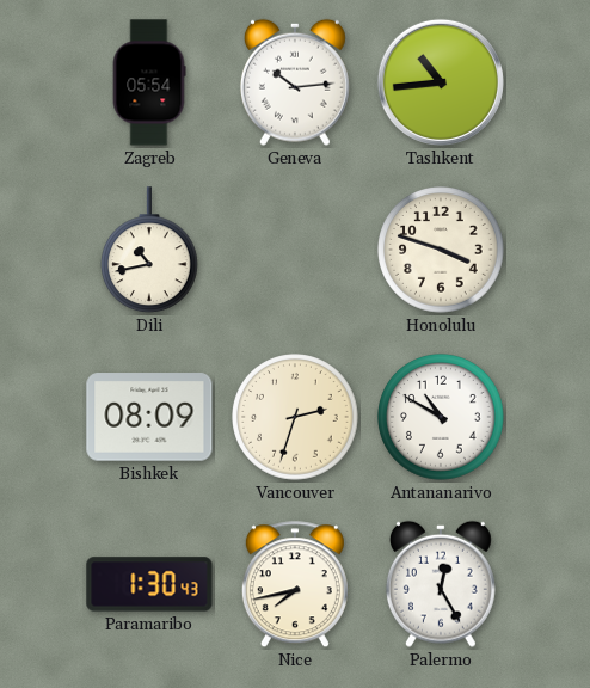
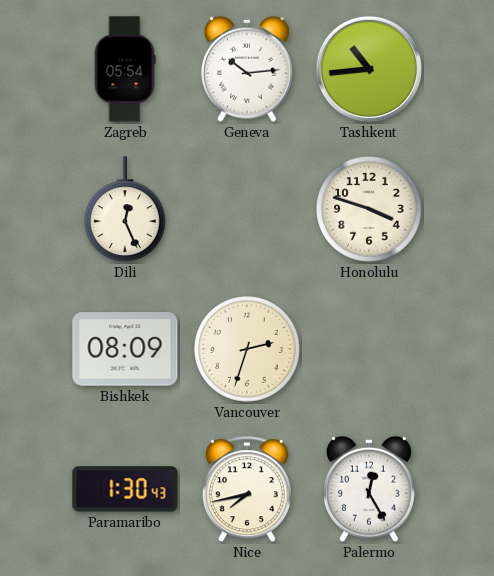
Dili: 10:43 -> 12:26
Antananarivo: 10:50 -> none
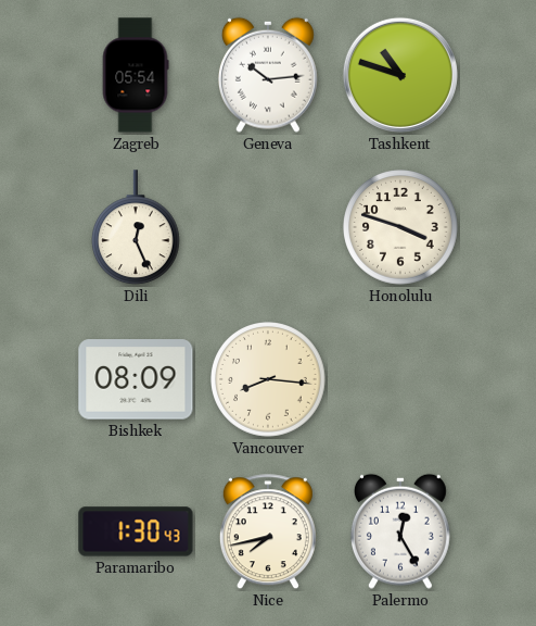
Tashkent: 10:44 -> 10:48
Vancouver: 2:33 -> 8:16
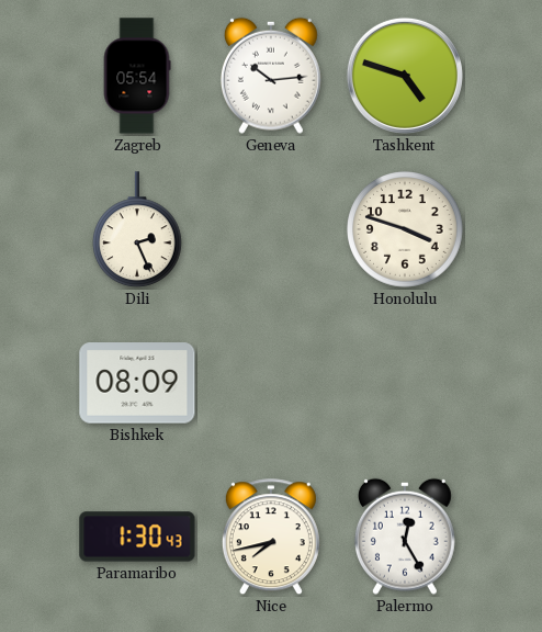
Tashkent: 10:48 -> 4:48
Dili: 12:26 -> 2:26
Vancouver: 8:16 -> none
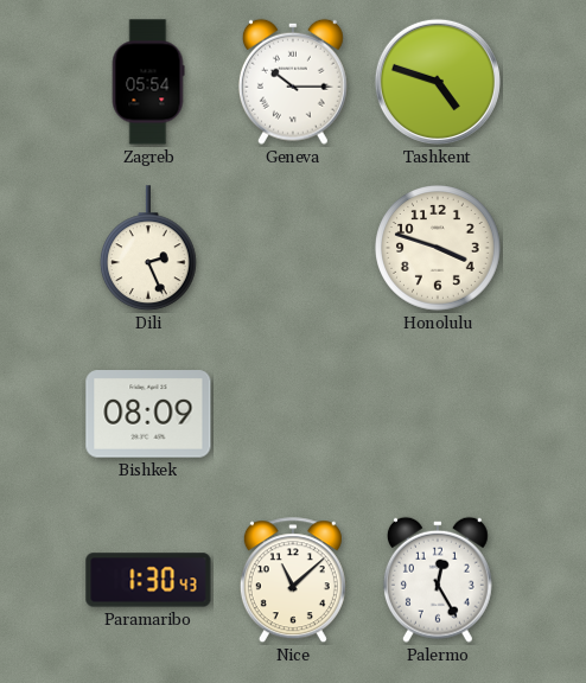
Geneva: 10:14 -> 10:15
Nice: 7:43 -> 11:08
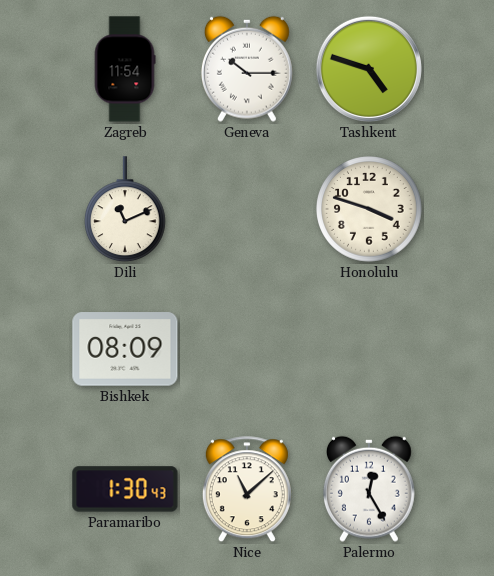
Zagreb: 05:54 -> 11:54
Dili: 2:26 -> 11:11
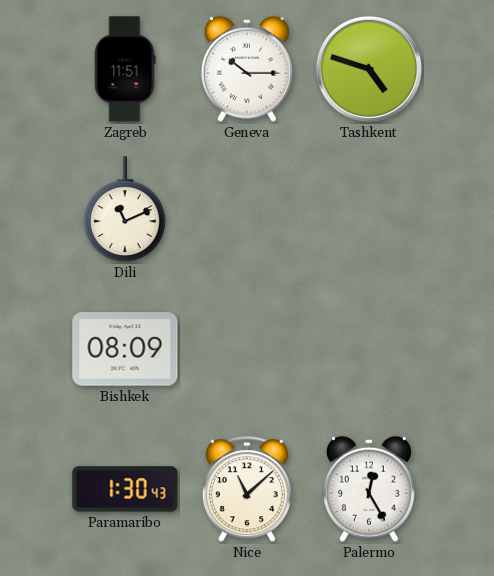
Zagreb: 11:54 -> 11:51
Honolulu: 3:48 -> none
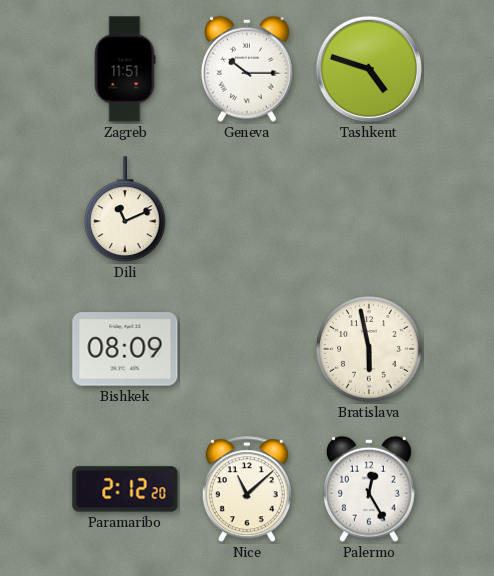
Bratislava: none -> 5:58
Paramaribo: 1:30 -> 2:12
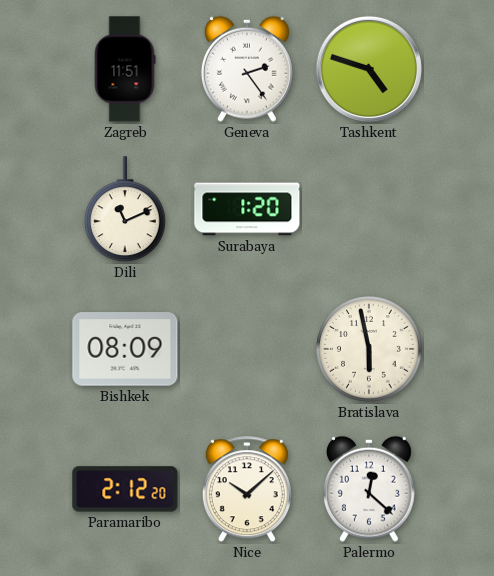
Geneva: 10:15 -> 2:24
Surabaya: none -> 1:20
Nice: 11:08 -> 10:08
Palermo: 12:25 -> 12:22
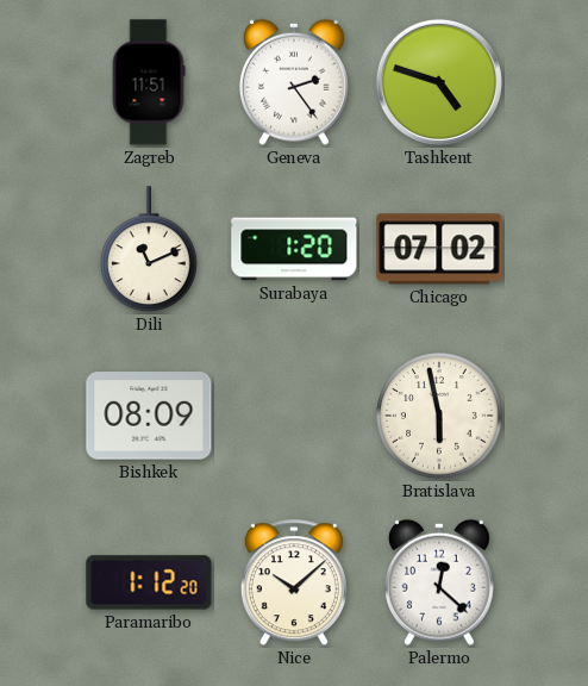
Chicago: none -> 07:02
Paramaribo: 2:12 -> 1:12
